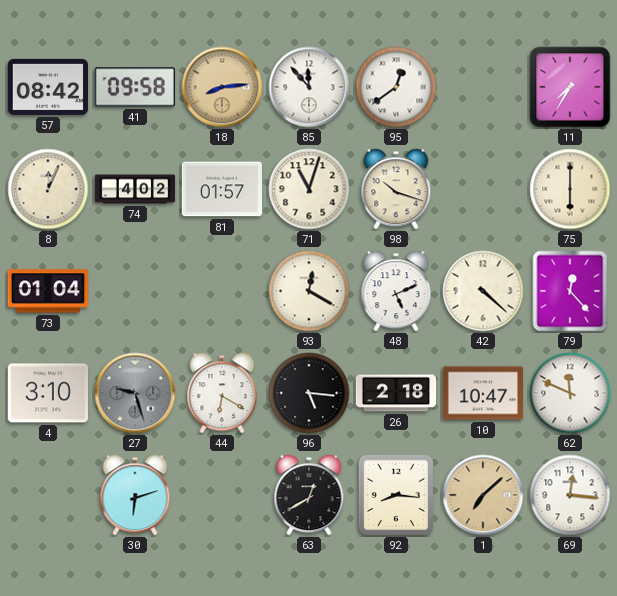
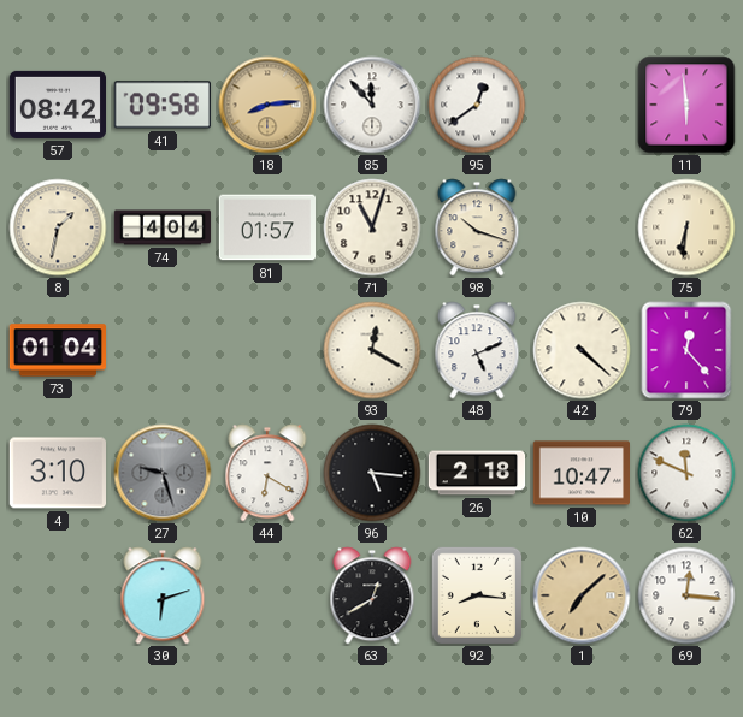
11: 7:35 -> 5:59
8: 12:04 -> 1:32
74: 4:02 -> 4:04
75: 6:00 -> 6:31
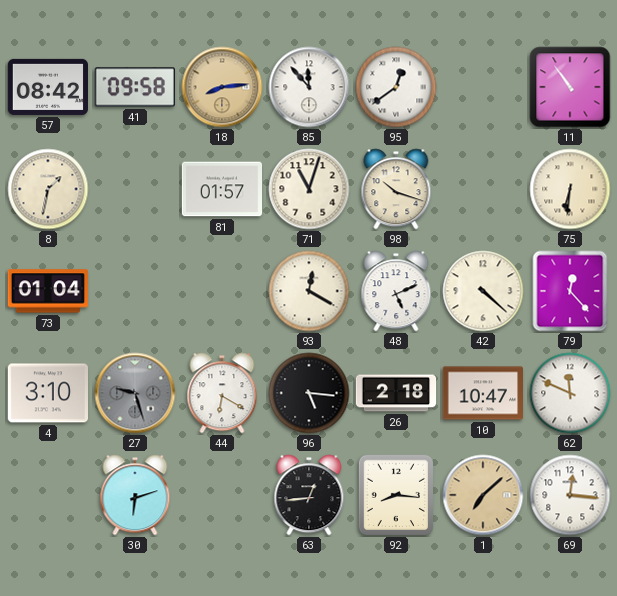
11: 5:59 -> 10:54
74: 4:04 -> none
63: 12:40 -> 12:44
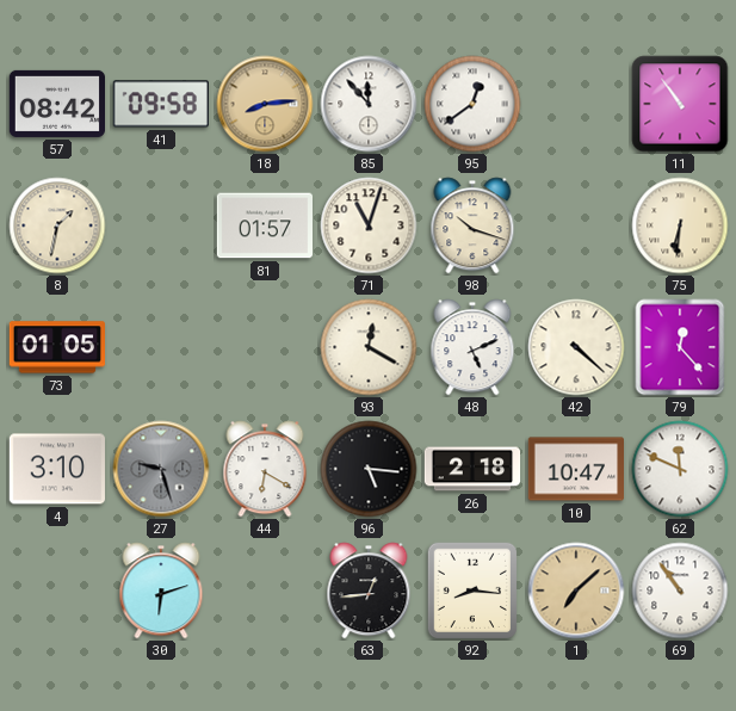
73: 01:04 -> 01:05
69: 12:16 -> 10:54
